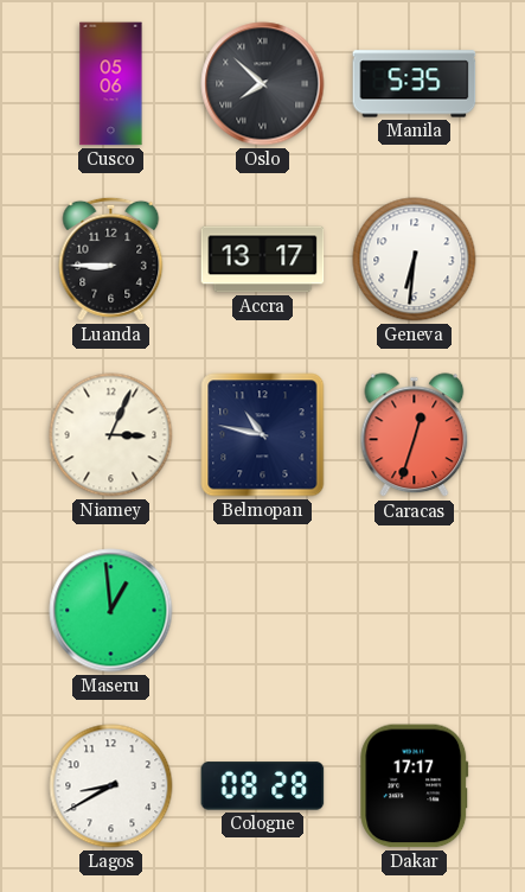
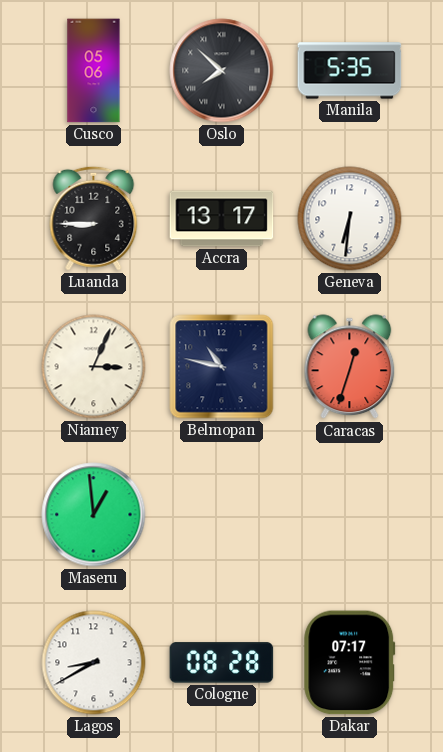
Dakar: 17:17 -> 07:17
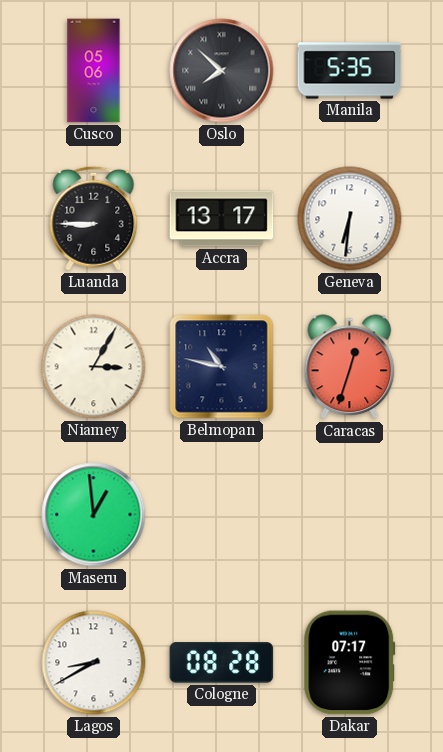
Niamey: 3:04 -> 3:05
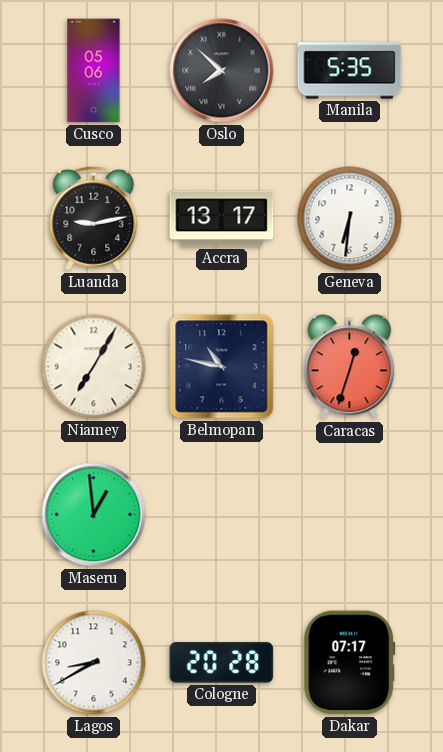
Luanda: 8:45 -> 9:13
Niamey: 3:05 -> 7:05
Cologne: 08:28 -> 20:28
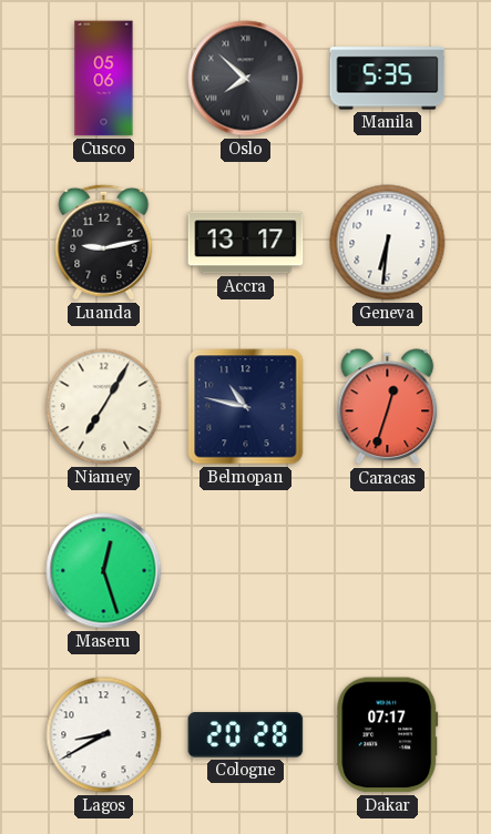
Maseru: 12:59 -> 12:27
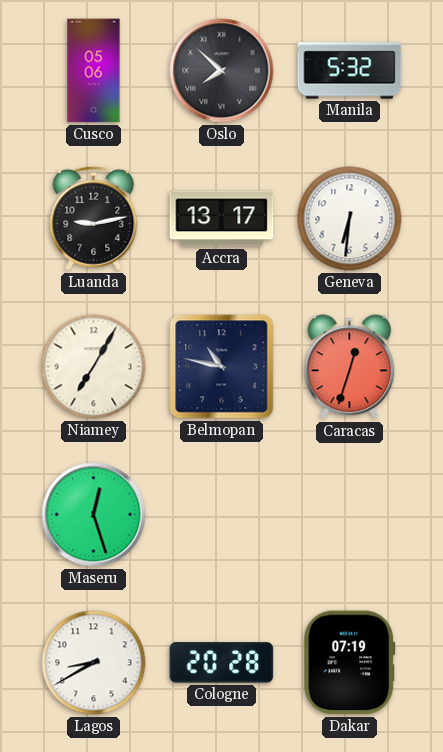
Manila: 5:35 -> 5:32
Dakar: 07:17 -> 07:19
